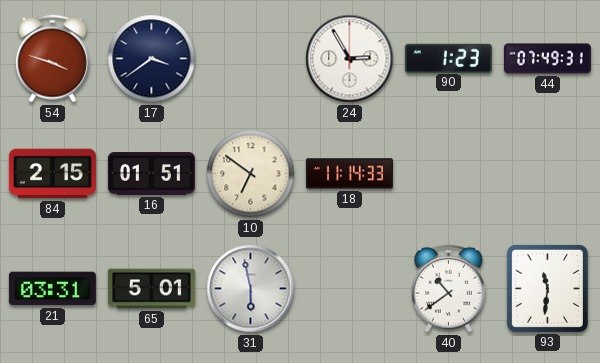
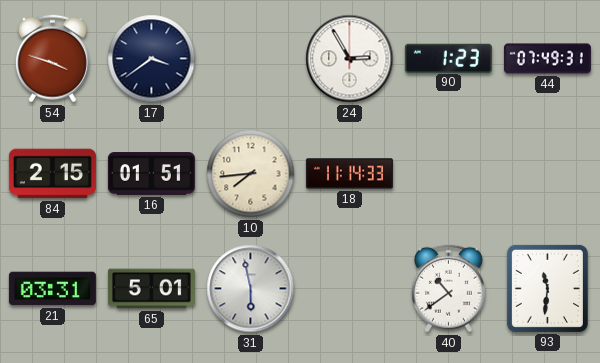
10: 6:51 -> 7:44
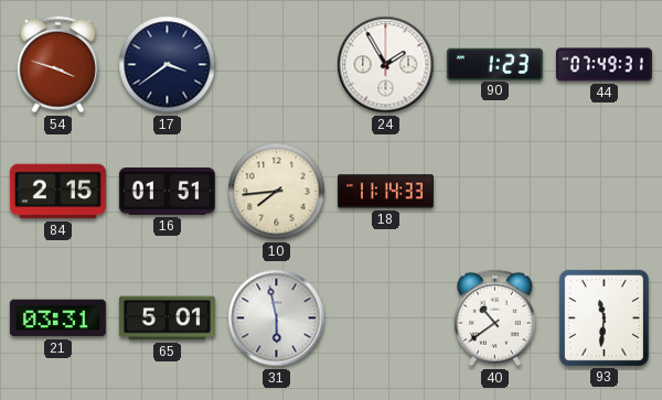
24: 2:55 -> 1:55
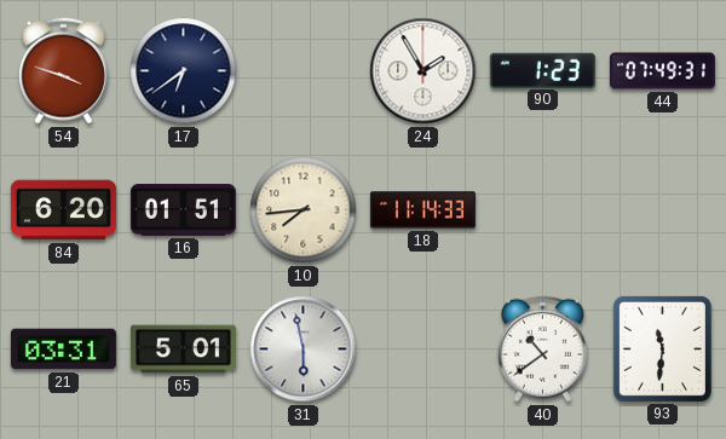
17: 3:39 -> 6:39
84: 2:15 -> 6:20
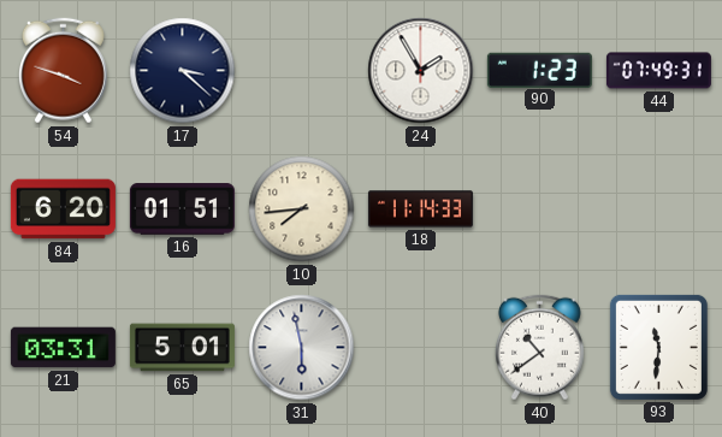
17: 6:39 -> 3:22
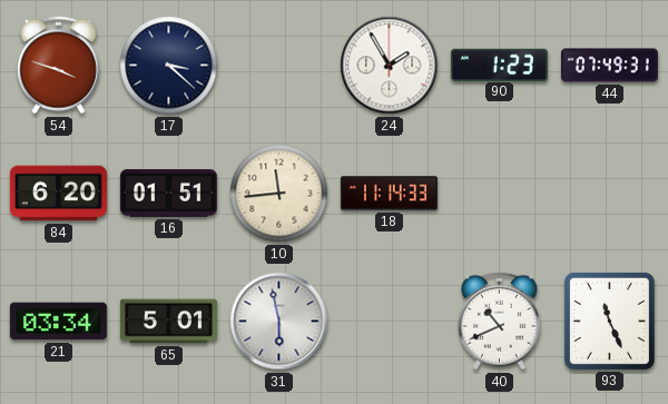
10: 7:44 -> 11:44
21: 03:31 -> 03:34
40: 10:39 -> 10:41
93: 11:31 -> 11:26
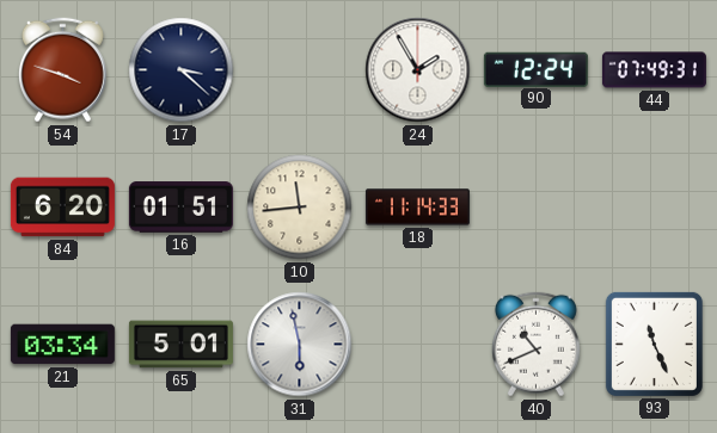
90: 1:23 -> 12:24
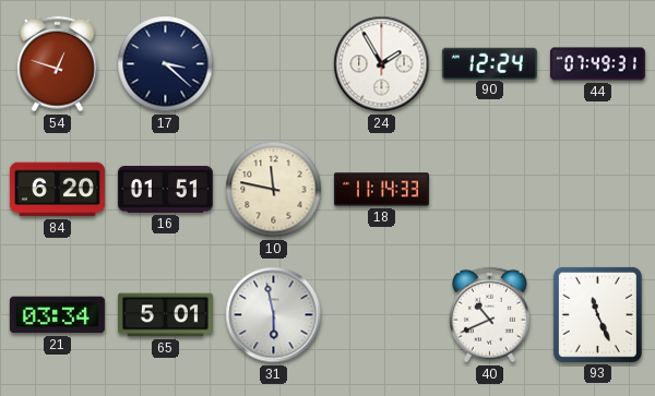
54: 3:48 -> 12:48
10: 11:44 -> 11:47
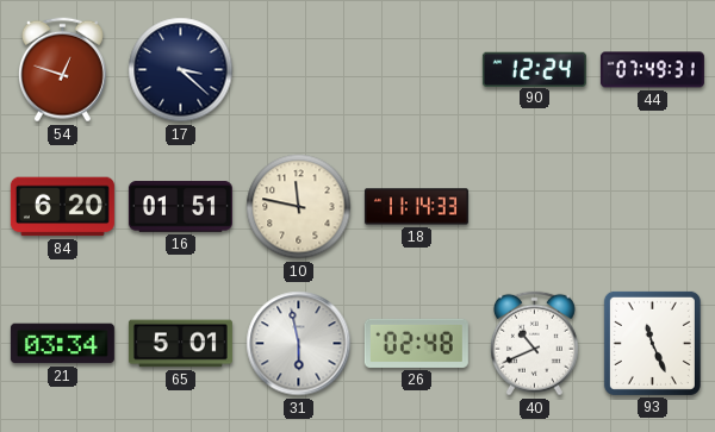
24: 1:55 -> none
26: none -> 02:48
